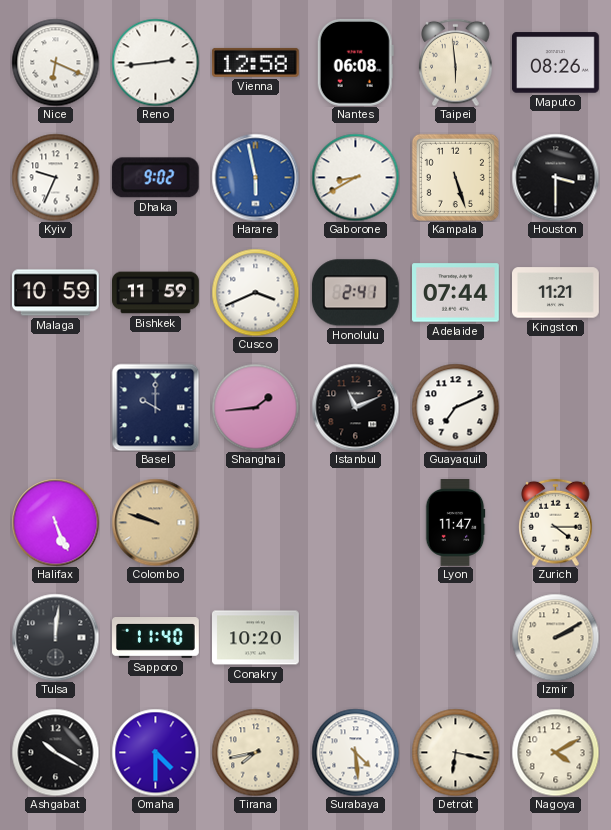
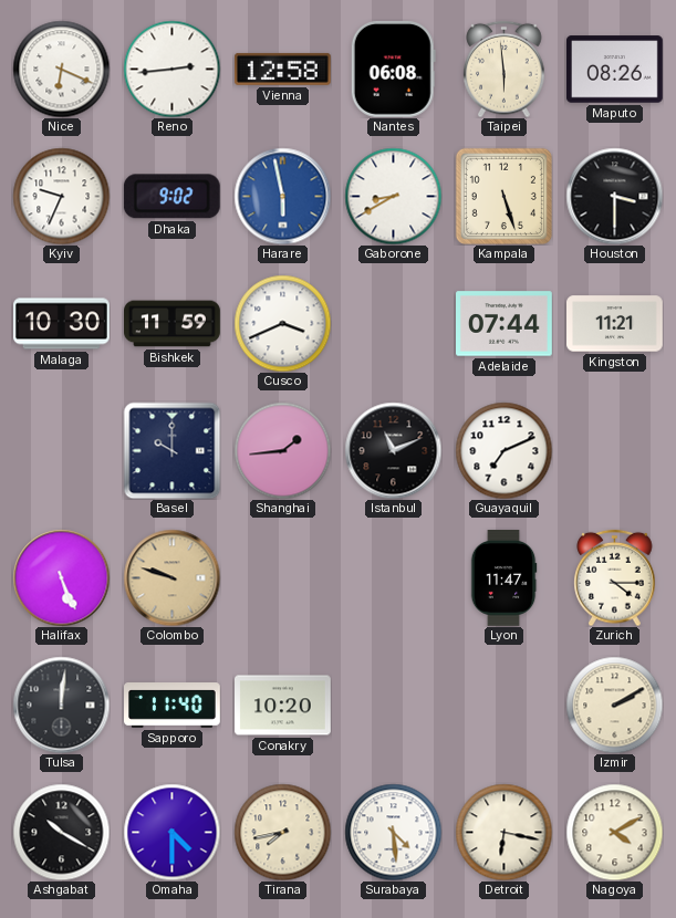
Malaga: 10:59 -> 10:30
Honolulu: 2:41 -> none
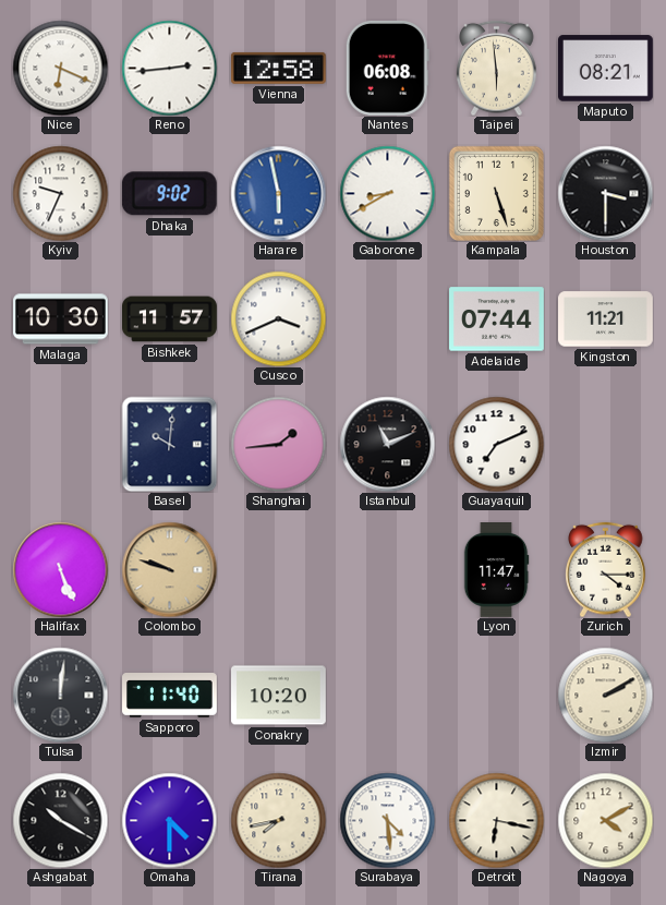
Maputo: 08:26 -> 08:21
Bishkek: 11:59 -> 11:57
Basel: 10:00 -> 10:01
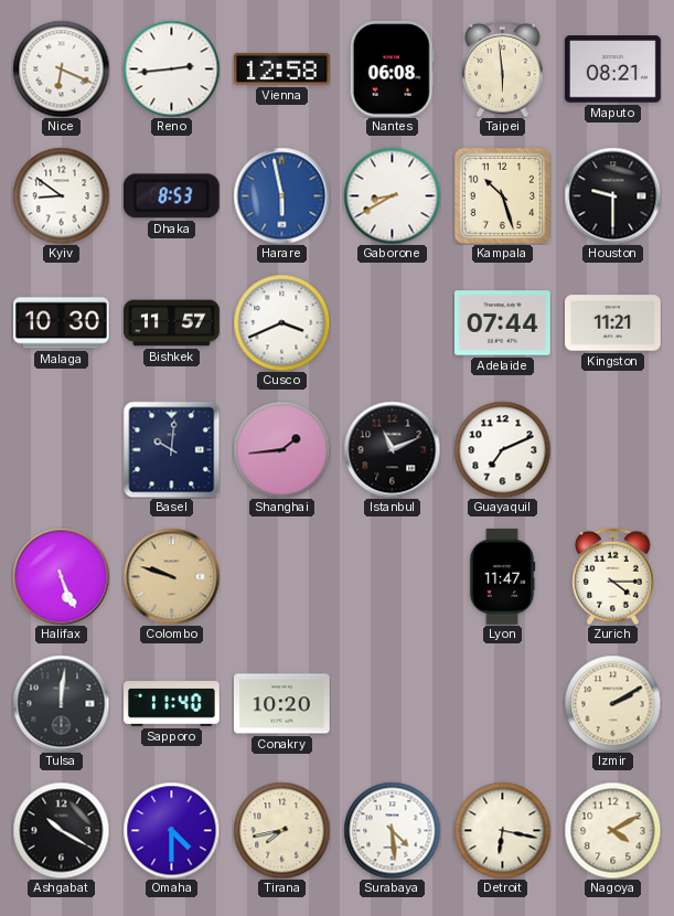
Kyiv: 9:34 -> 8:51
Dhaka: 9:02 -> 8:53
Kampala: 5:27 -> 10:27
Houston: 3:30 -> 9:30
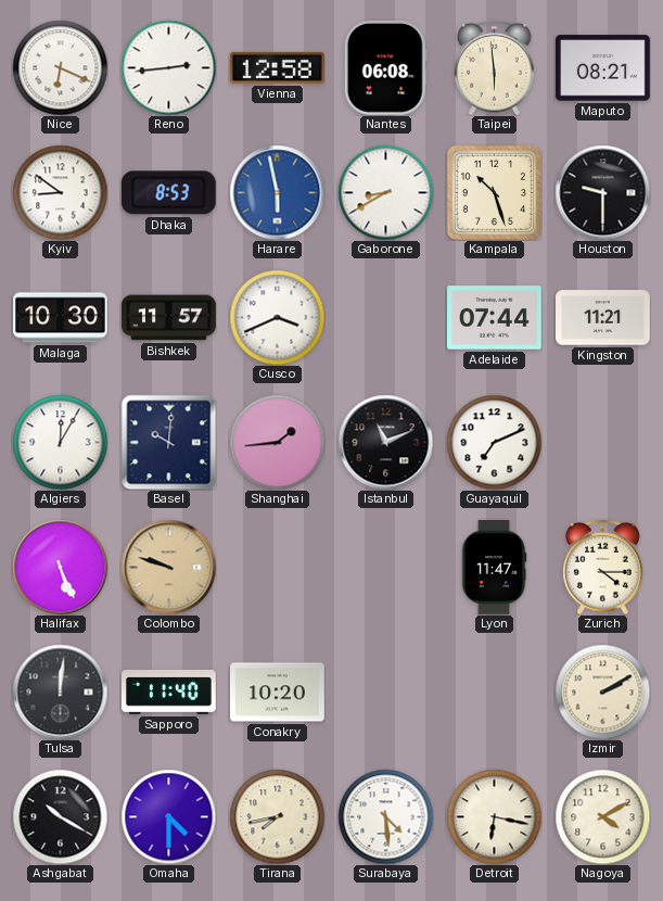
Algiers: none -> 12:05
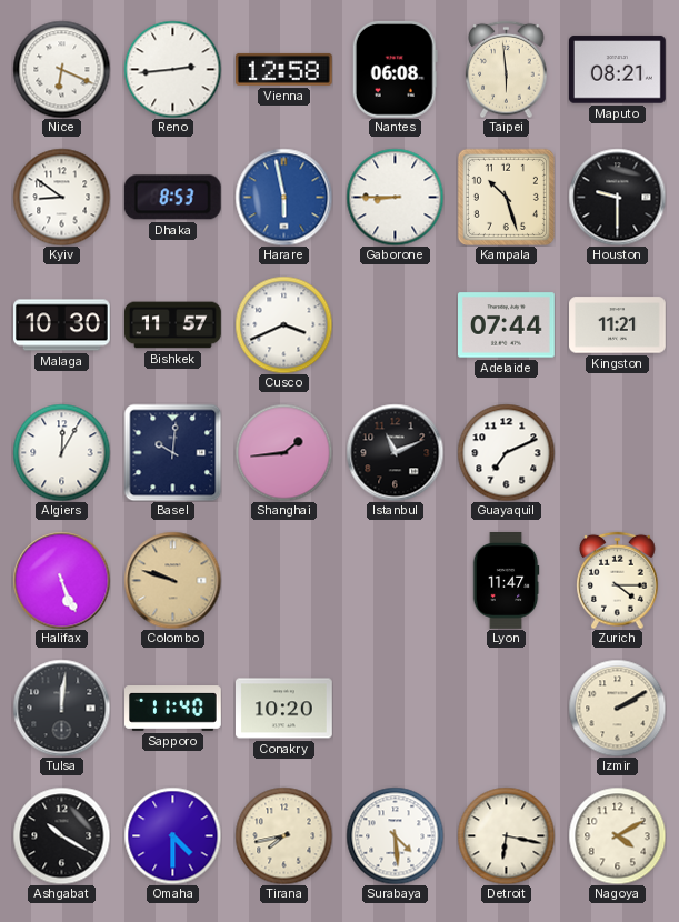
Gaborone: 8:40 -> 8:45
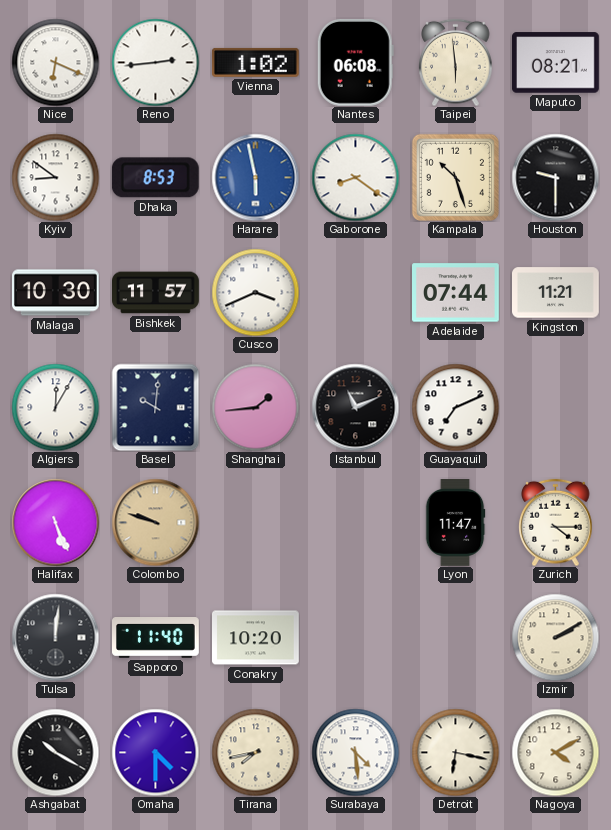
Vienna: 12:58 -> 1:02
Gaborone: 8:45 -> 8:21
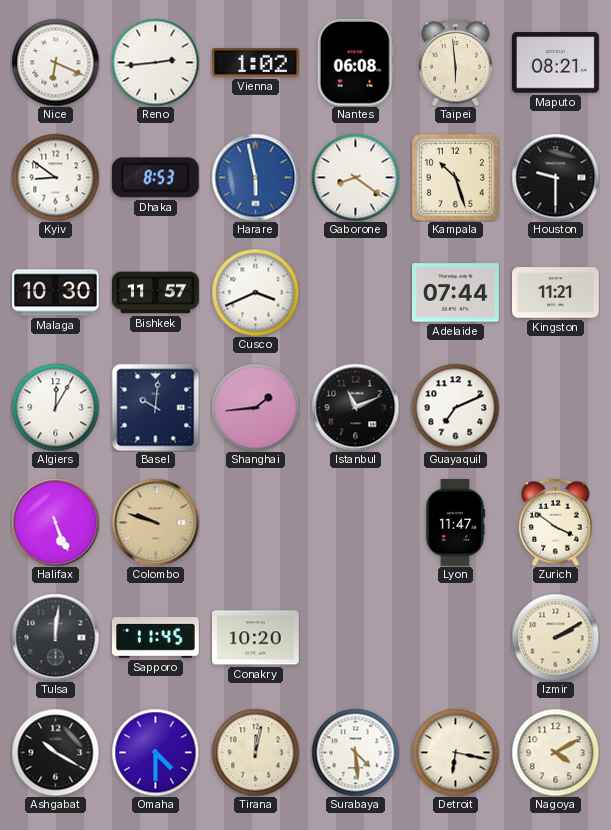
Zurich: 4:15 -> 3:51
Sapporo: 11:40 -> 11:45
Tirana: 7:43 -> 12:02
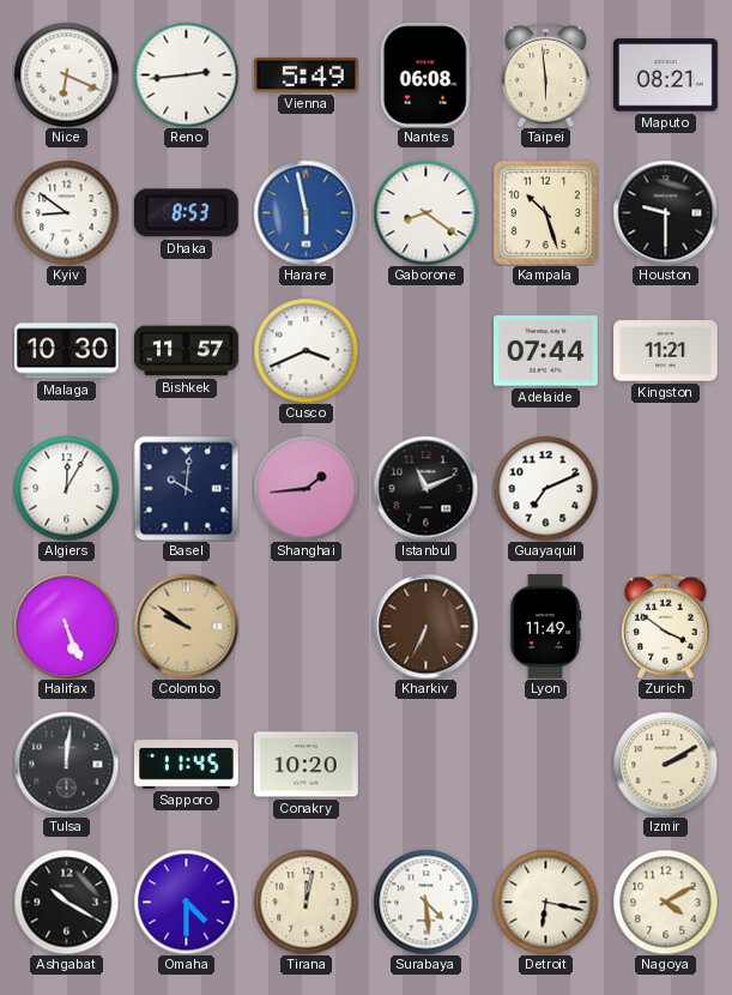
Vienna: 1:02 -> 5:49
Colombo: 9:48 -> 9:51
Kharkiv: none -> 6:34
Lyon: 11:47 -> 11:49
